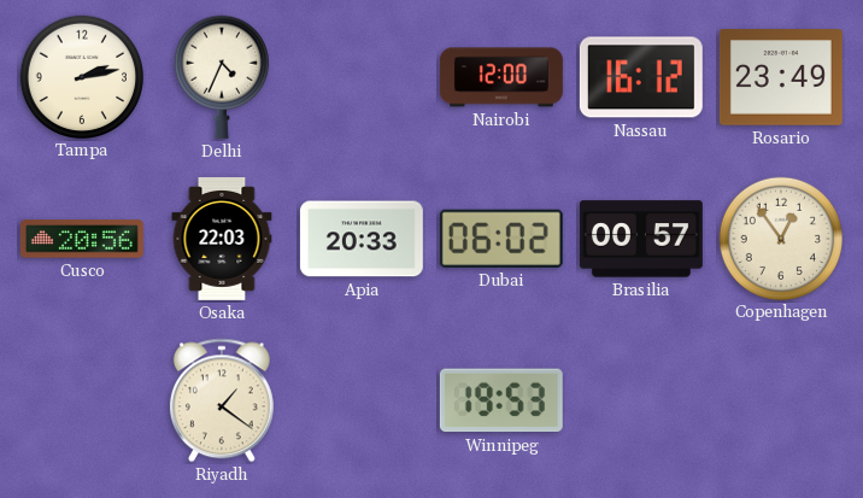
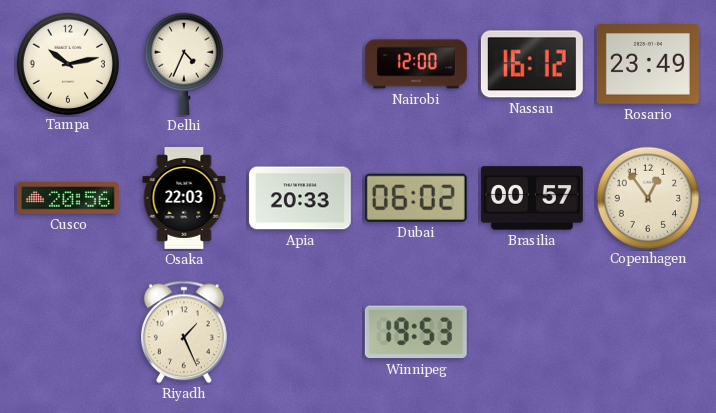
Tampa: 2:13 -> 10:13
Riyadh: 1:21 -> 1:26
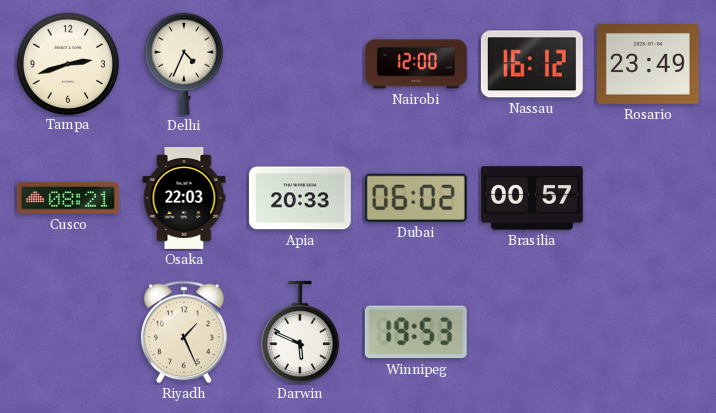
Tampa: 10:13 -> 2:42
Cusco: 20:56 -> 08:21
Copenhagen: 12:54 -> none
Darwin: none -> 5:49
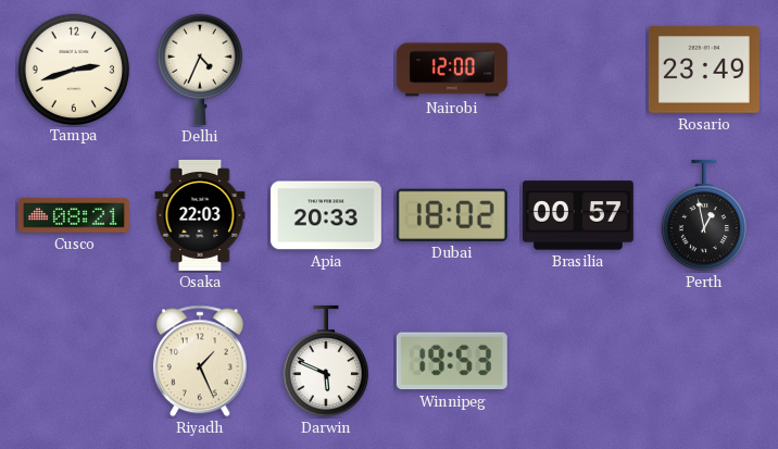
Nassau: 16:12 -> none
Dubai: 06:02 -> 18:02
Perth: none -> 12:58
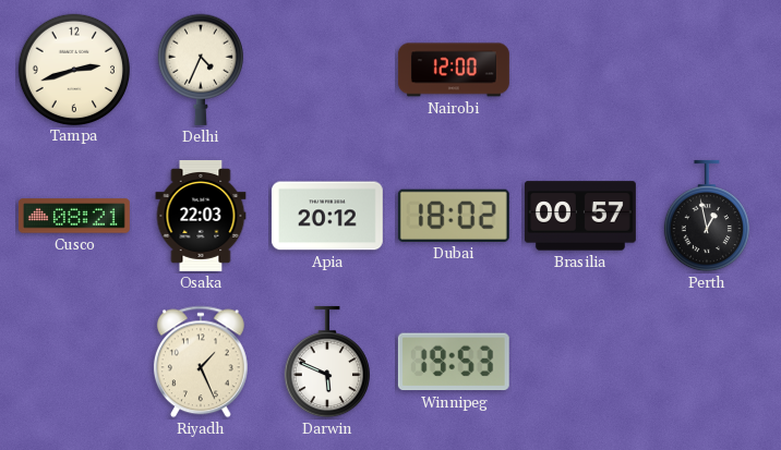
Rosario: 23:49 -> none
Apia: 20:33 -> 20:12
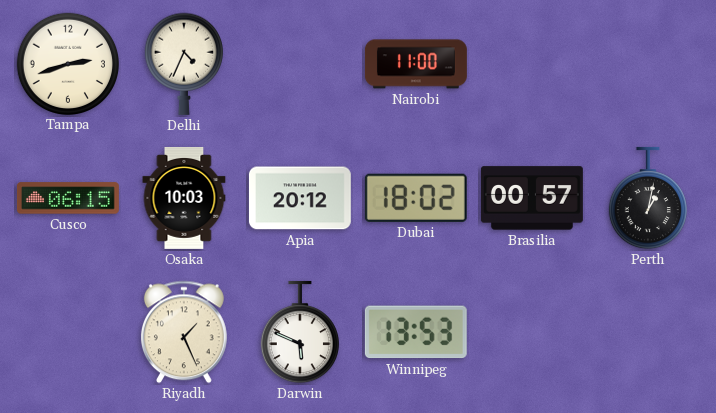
Nairobi: 12:00 -> 11:00
Cusco: 08:21 -> 06:15
Osaka: 22:03 -> 10:03
Perth: 12:58 -> 1:02
Winnipeg: 19:53 -> 13:53
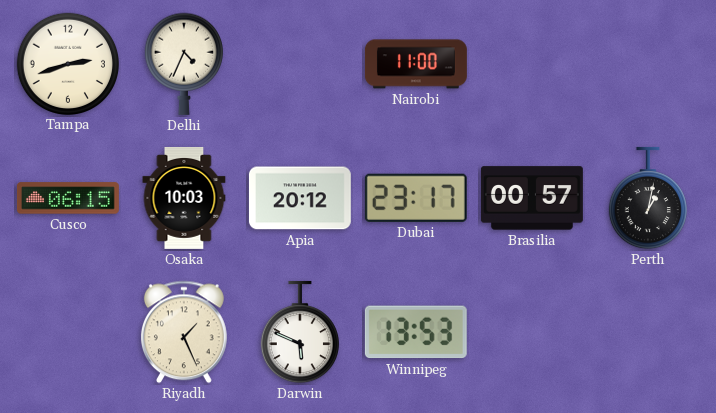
Dubai: 18:02 -> 23:17
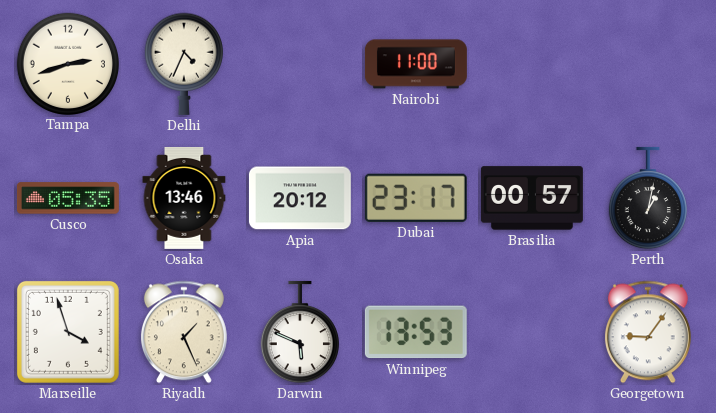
Cusco: 06:15 -> 05:35
Osaka: 10:03 -> 13:46
Marseille: none -> 3:57
Georgetown: none -> 9:06
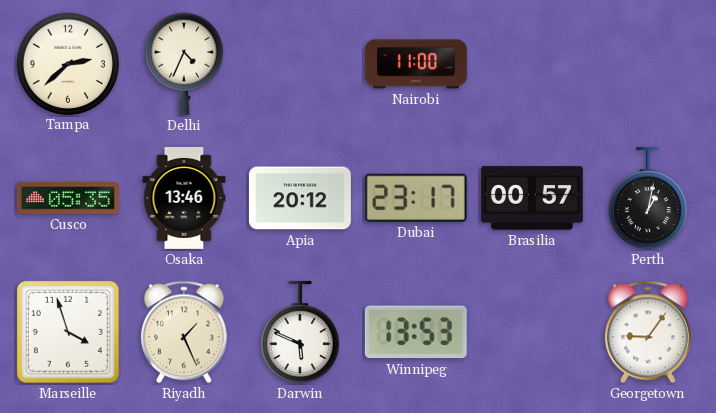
Tampa: 2:42 -> 2:38
